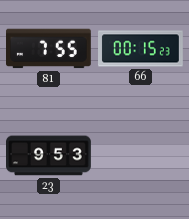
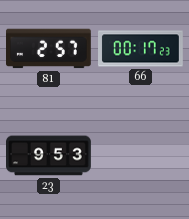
81: 7:55 -> 2:57
66: 00:15 -> 00:17
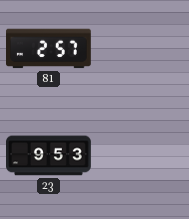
66: 00:17 -> none
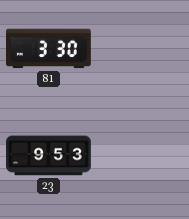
81: 2:57 -> 3:30
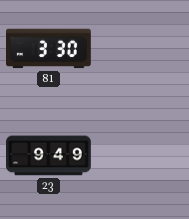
23: 9:53 -> 9:49
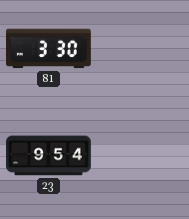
23: 9:49 -> 9:54
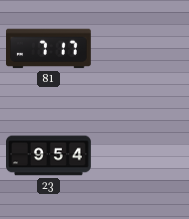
81: 3:30 -> 7:17
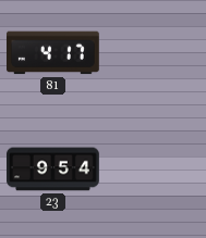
81: 7:17 -> 4:17
